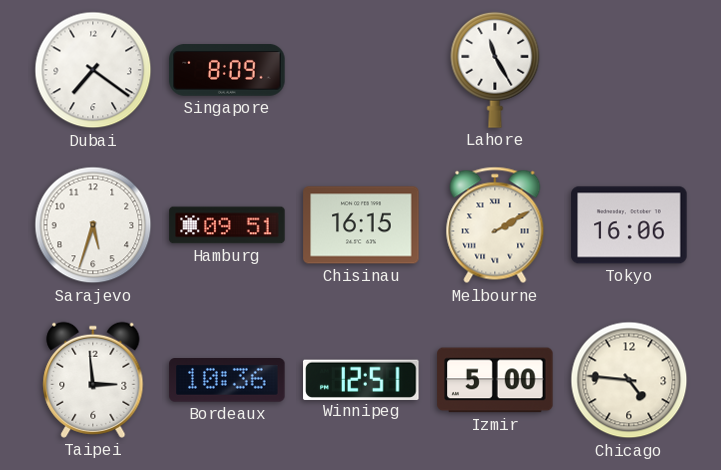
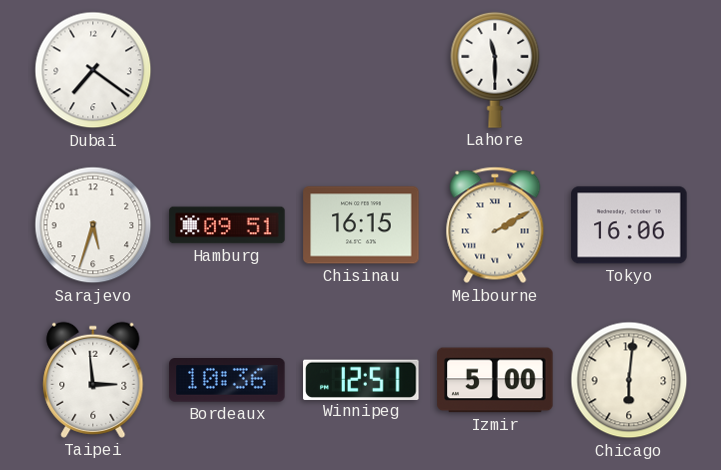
Singapore: 8:09 -> none
Lahore: 11:25 -> 11:30
Chicago: 4:46 -> 6:01
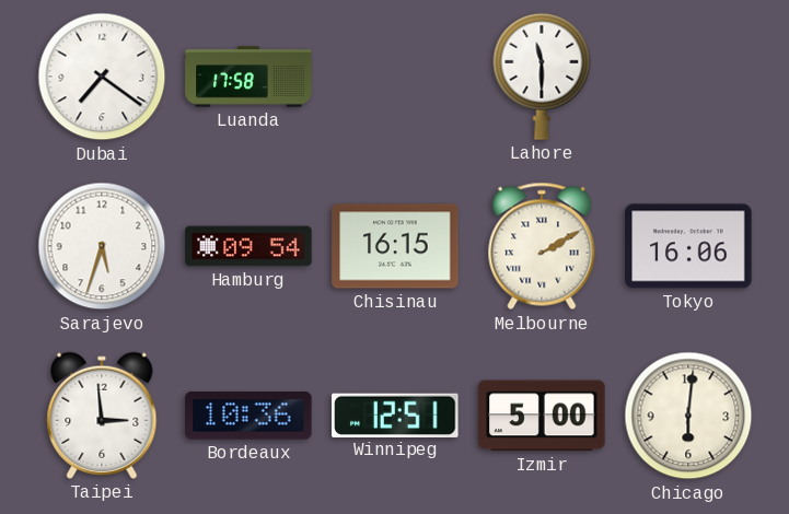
Luanda: none -> 17:58
Hamburg: 09:51 -> 09:54
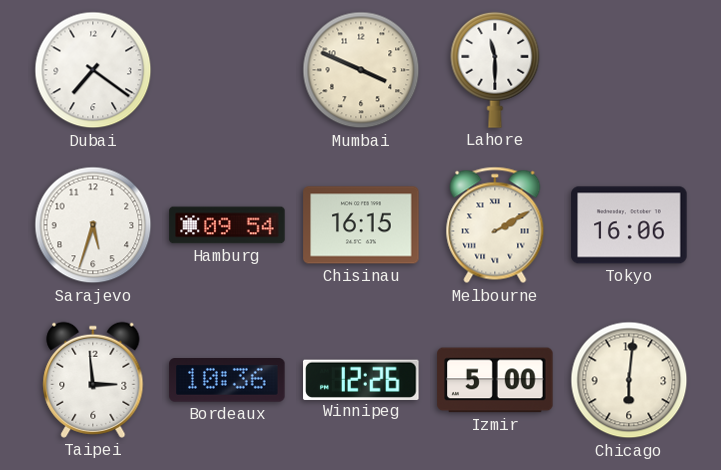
Luanda: 17:58 -> none
Mumbai: none -> 3:49
Winnipeg: 12:51 -> 12:26
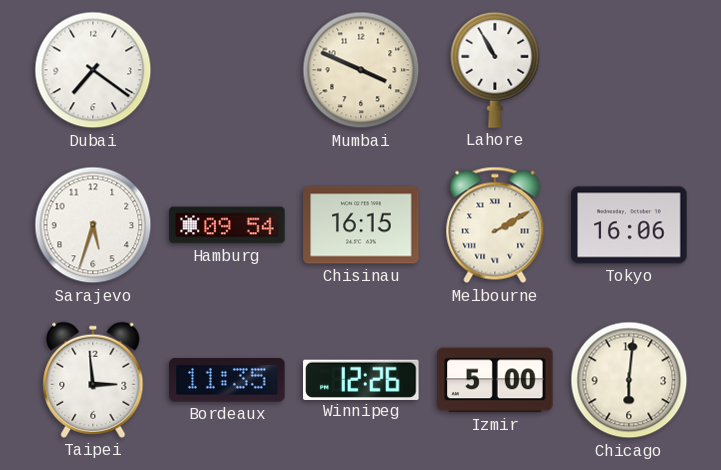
Lahore: 11:30 -> 10:55
Bordeaux: 10:36 -> 11:35
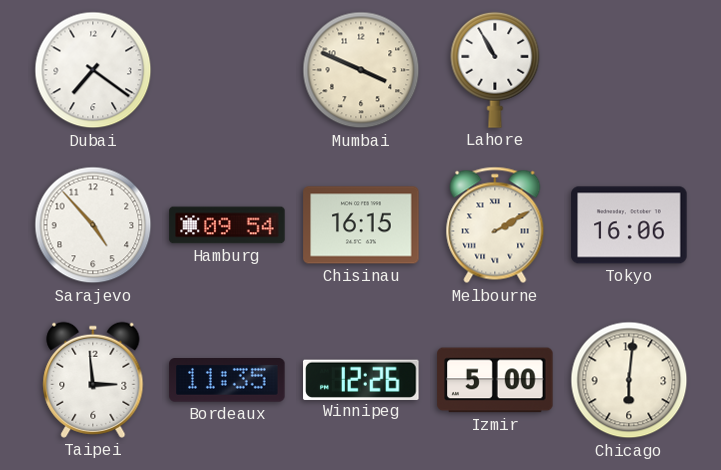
Sarajevo: 5:33 -> 4:53
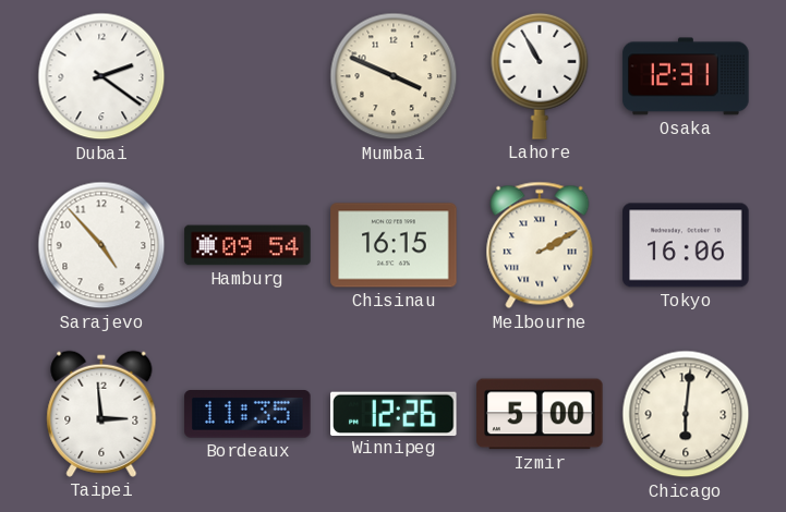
Dubai: 7:21 -> 2:21
Osaka: none -> 12:31
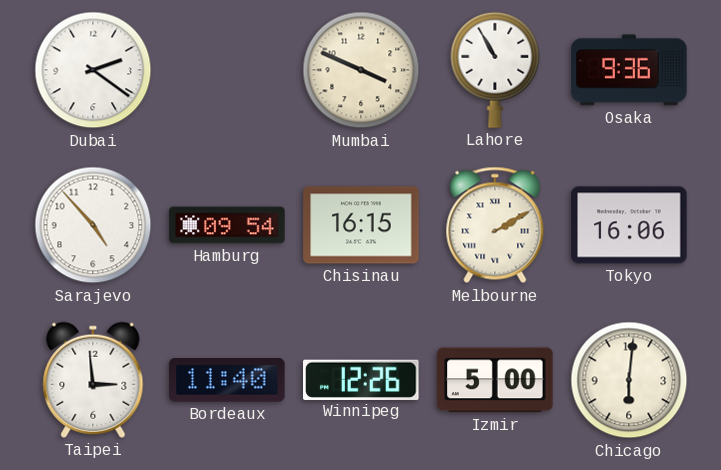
Osaka: 12:31 -> 9:36
Bordeaux: 11:35 -> 11:40
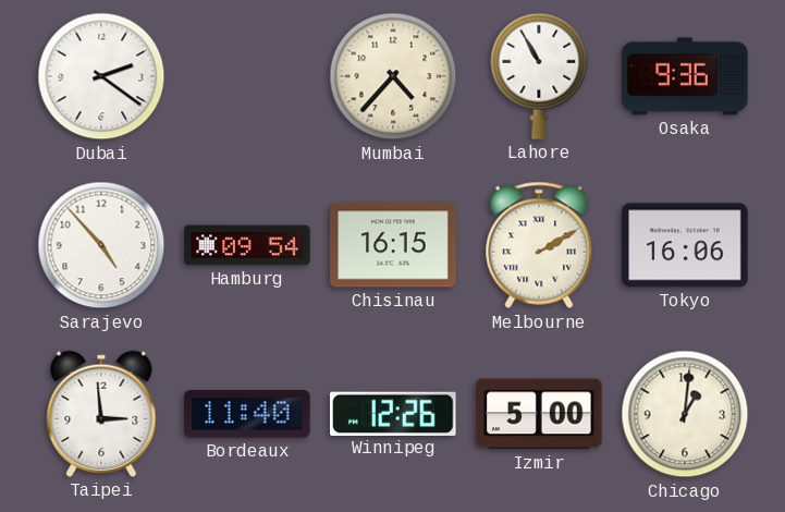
Mumbai: 3:49 -> 4:37
Chicago: 6:01 -> 1:01
